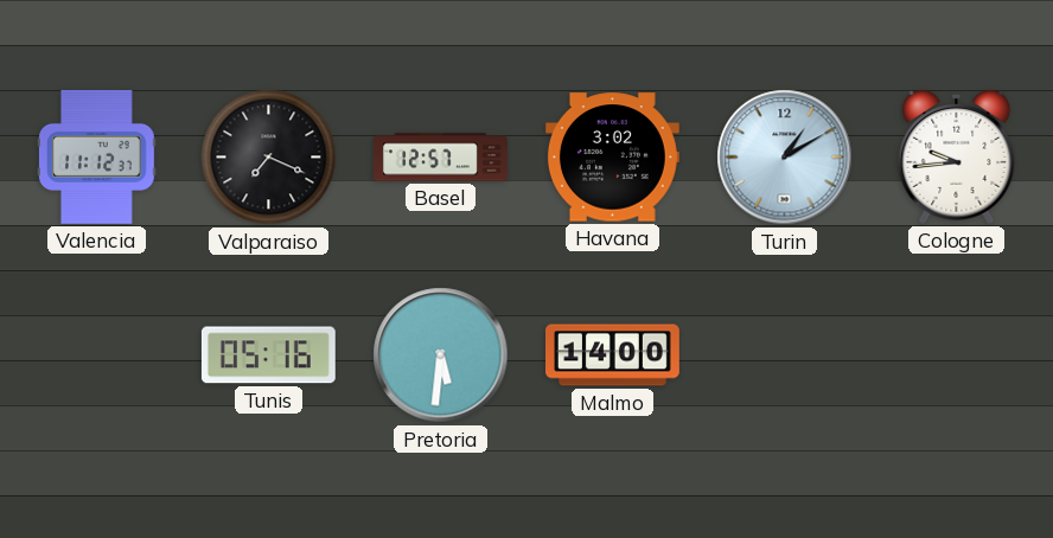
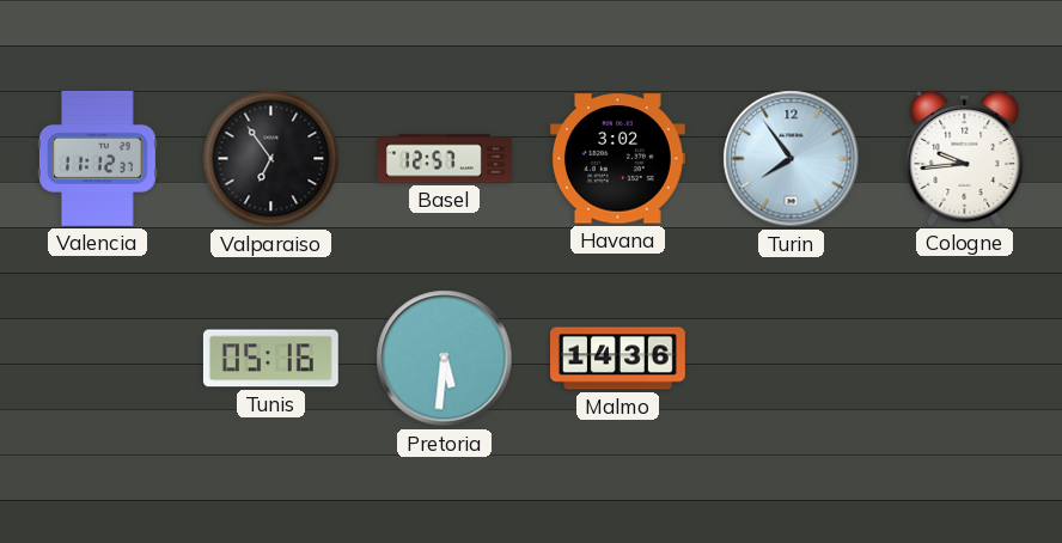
Valparaiso: 7:19 -> 6:54
Turin: 1:10 -> 7:54
Malmo: 14:00 -> 14:36
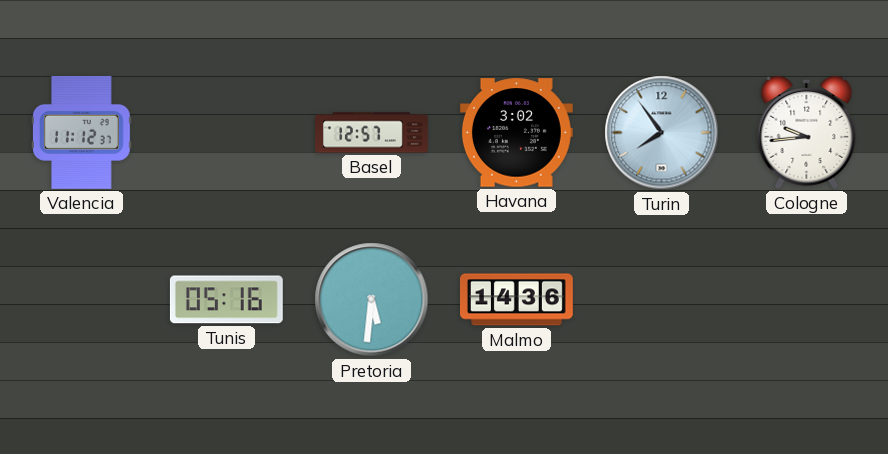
Valparaiso: 6:54 -> none
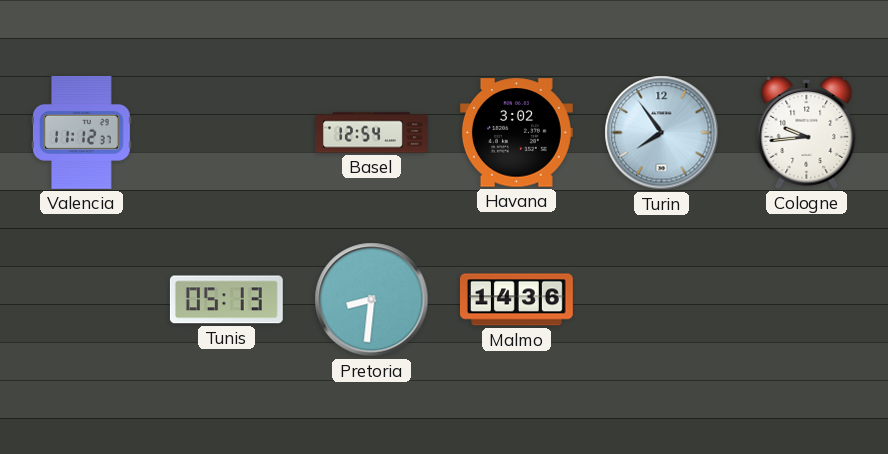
Basel: 12:57 -> 12:54
Tunis: 05:16 -> 05:13
Pretoria: 5:31 -> 8:31
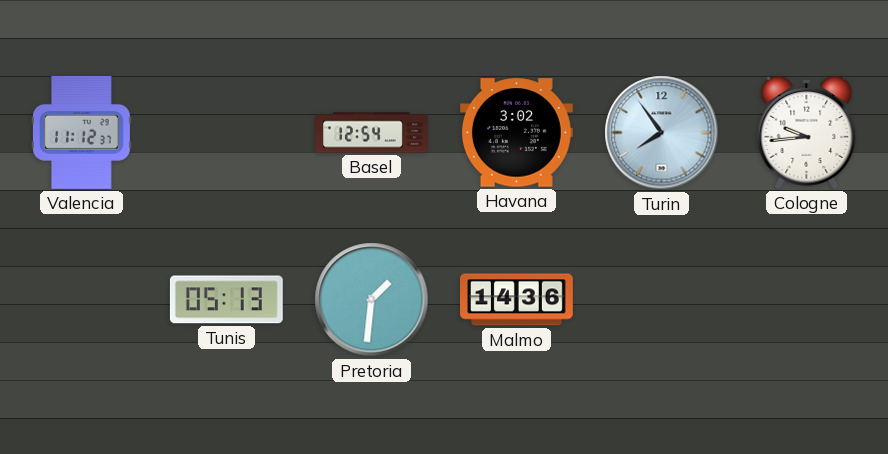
Pretoria: 8:31 -> 1:31
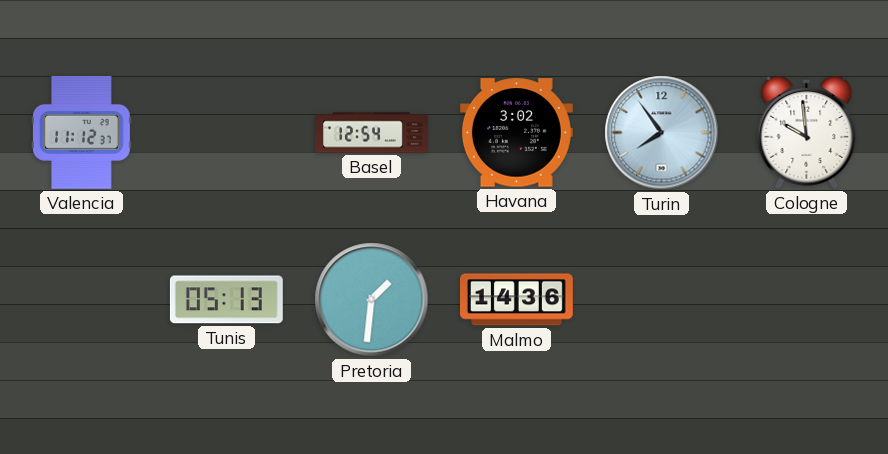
Cologne: 9:44 -> 9:59
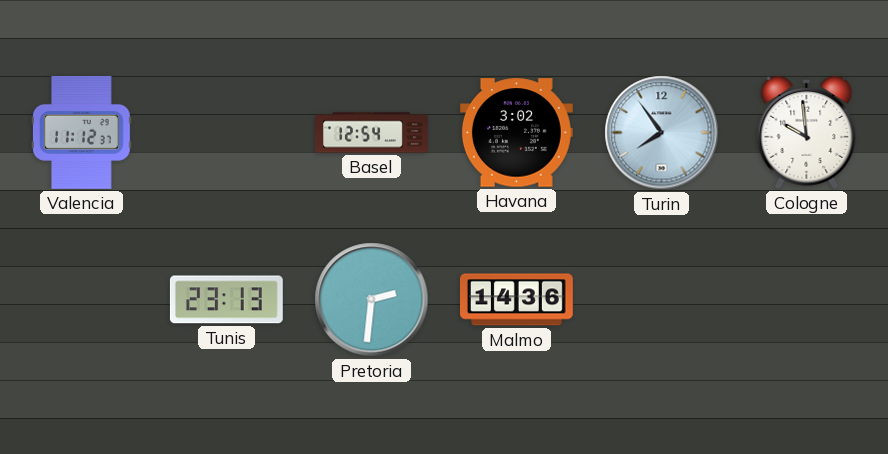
Tunis: 05:13 -> 23:13
Pretoria: 1:31 -> 2:31
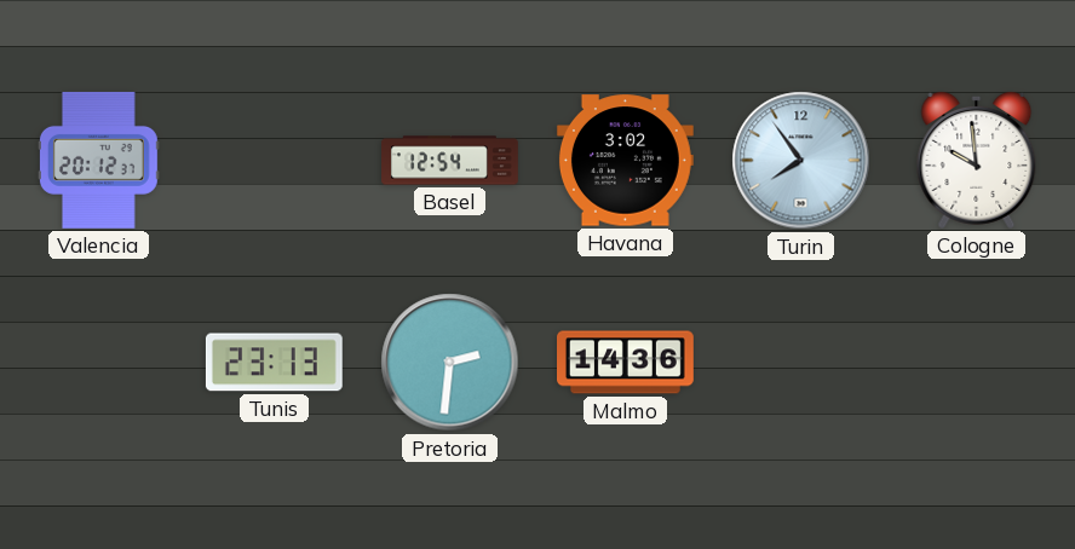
Valencia: 11:12 -> 20:12
